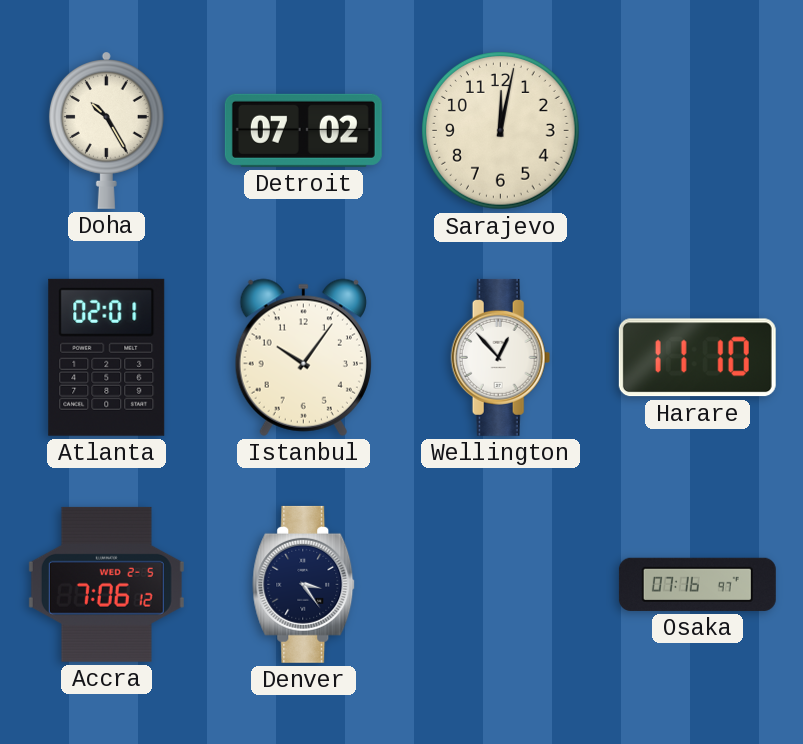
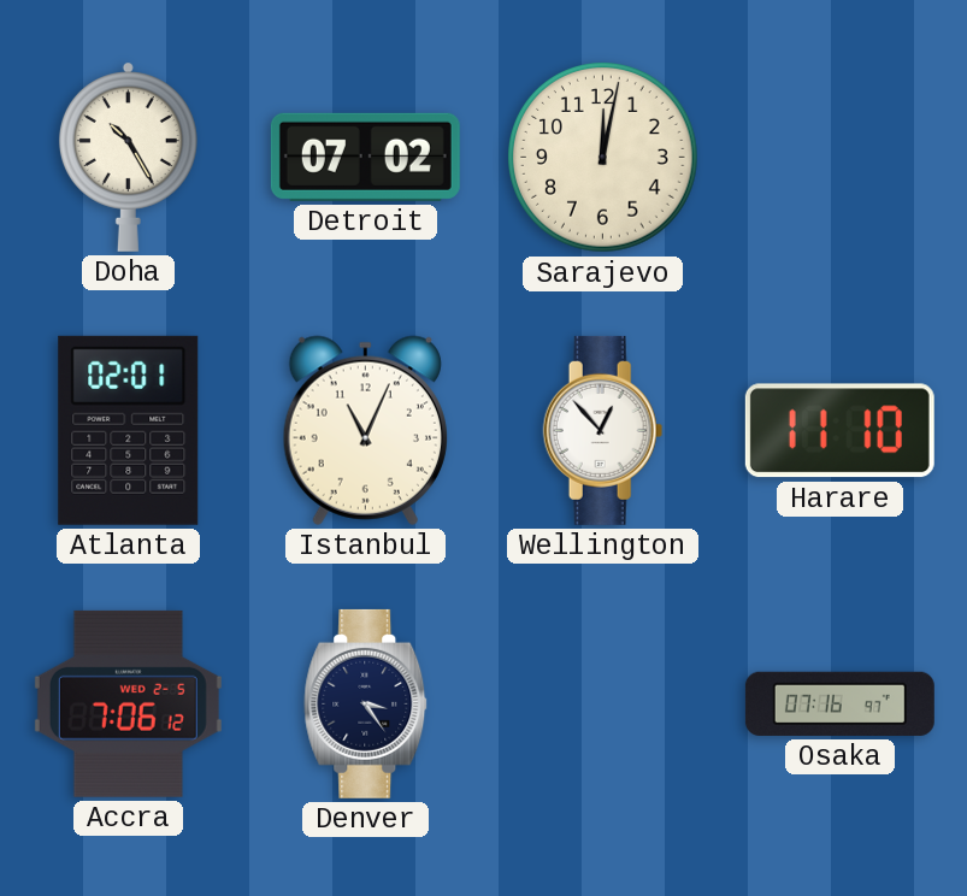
Istanbul: 10:06 -> 11:04
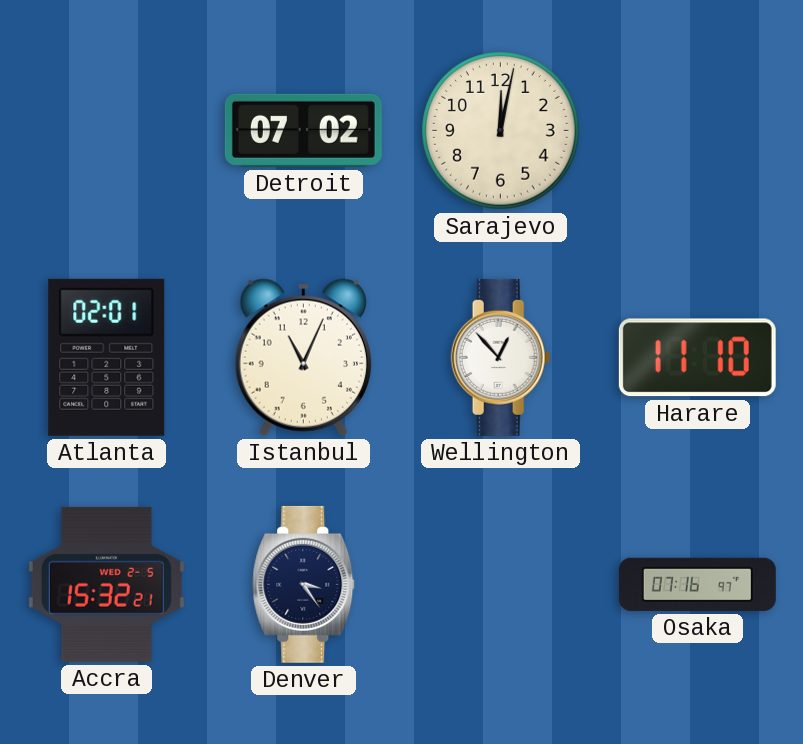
Doha: 10:25 -> none
Accra: 7:06 -> 15:32
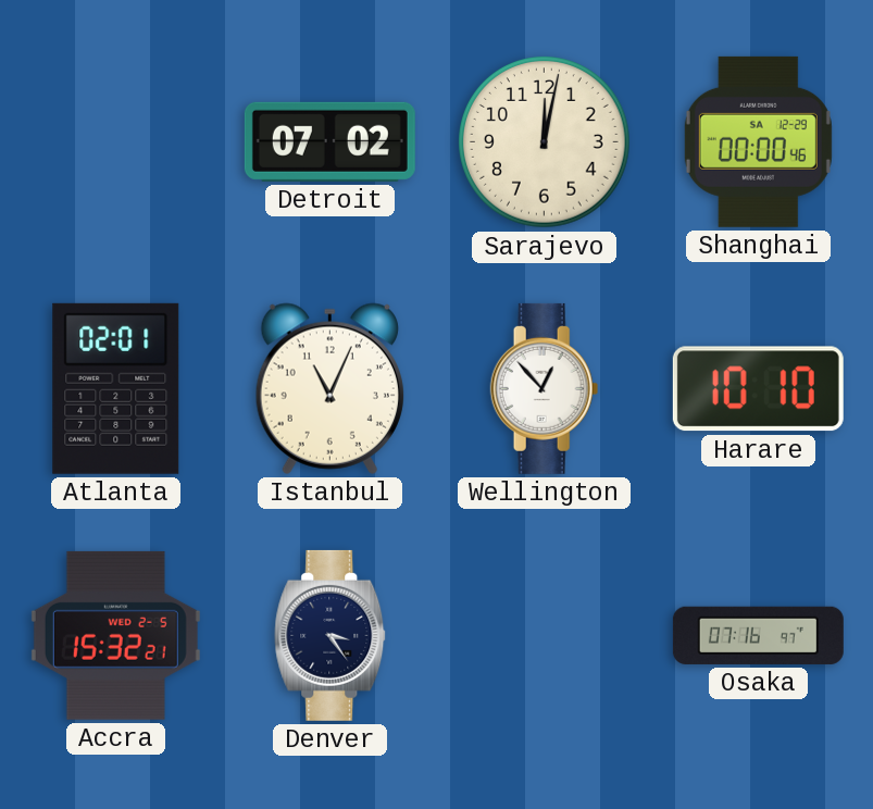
Shanghai: none -> 00:00
Harare: 11:10 -> 10:10
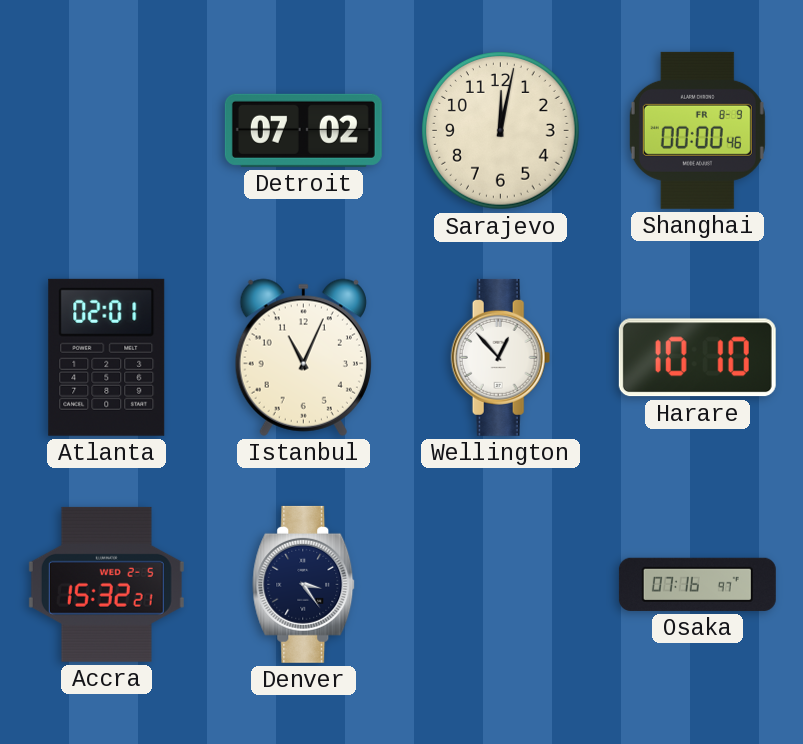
Shanghai date: SA 12-29 -> FR 8-9
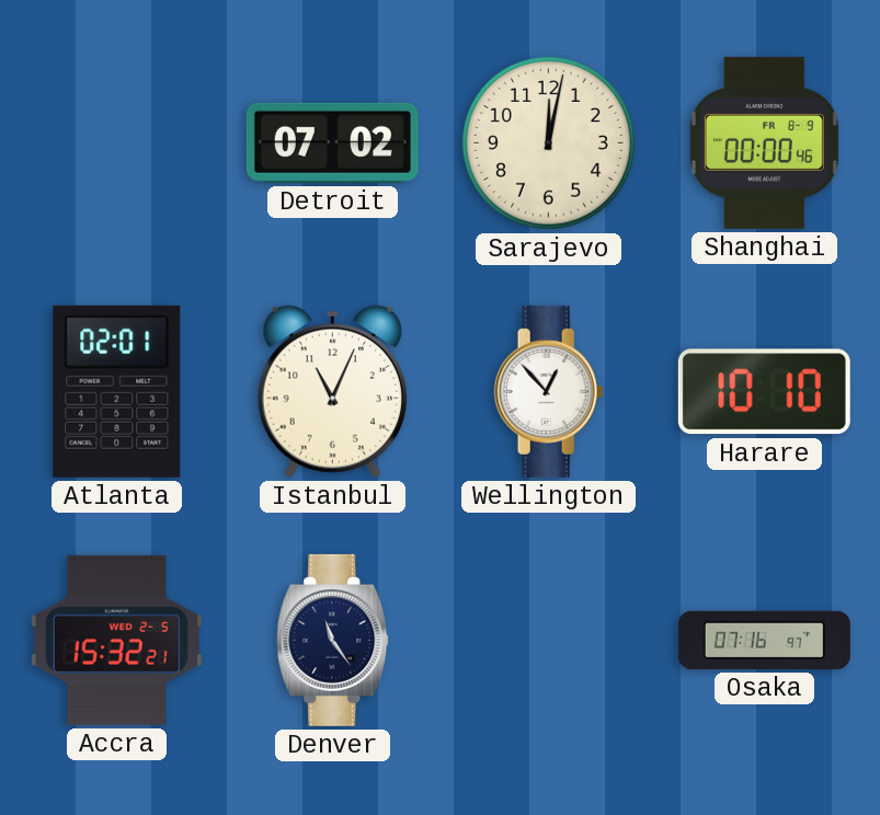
Denver: 3:24 -> 11:24
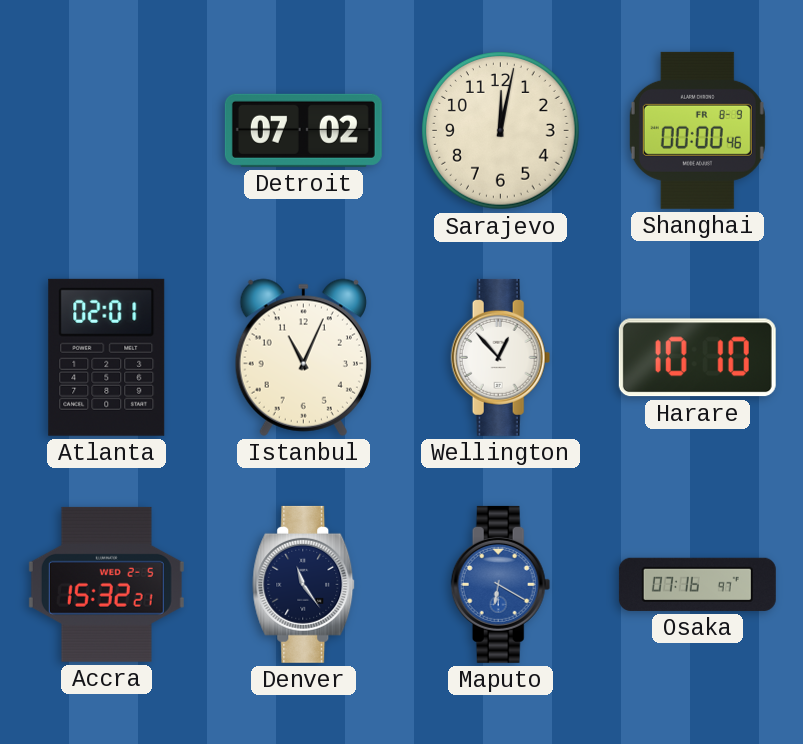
Maputo: none -> 6:20
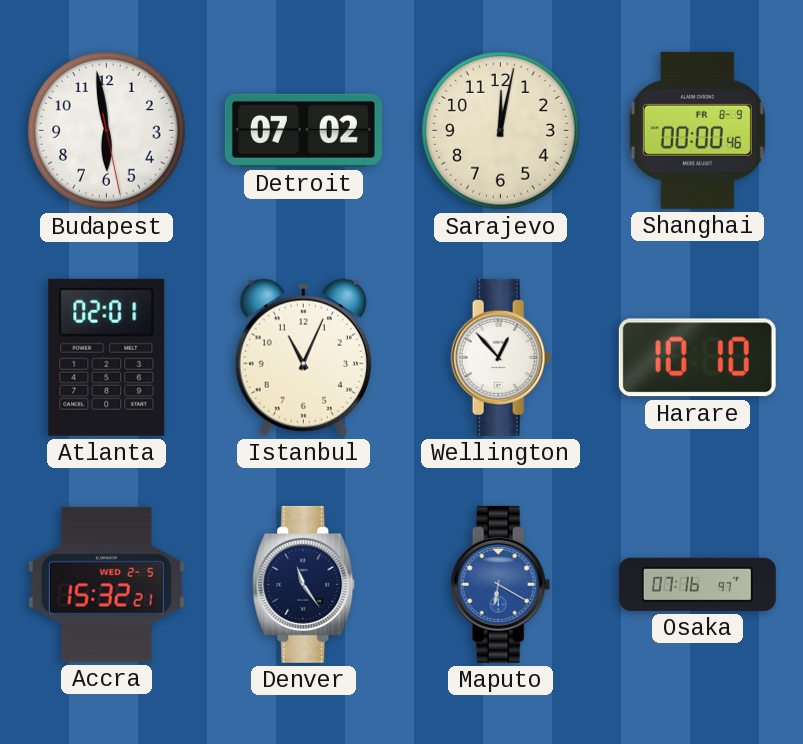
Budapest: none -> 5:58
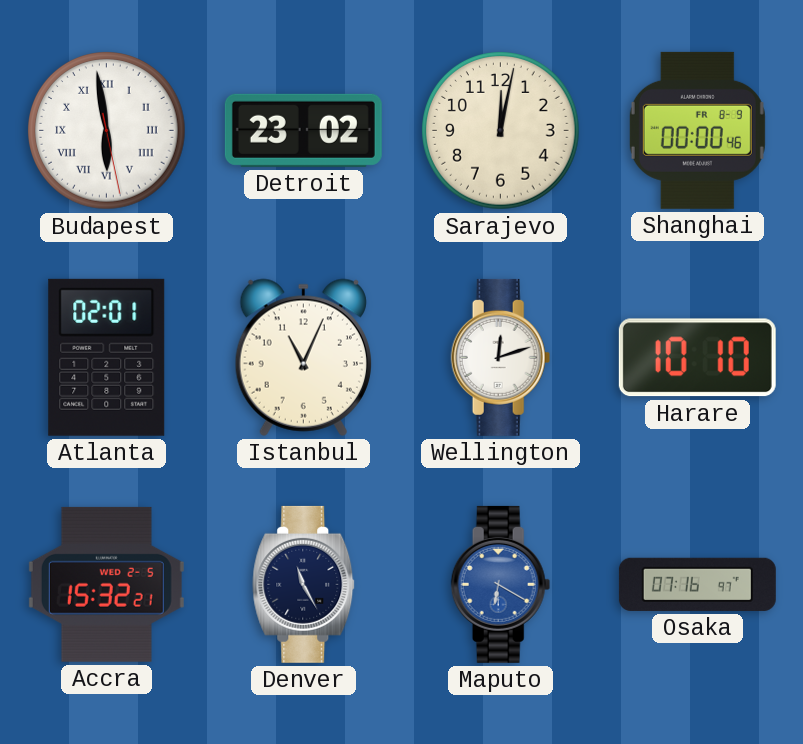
Budapest numerals: Arabic -> Roman
Detroit: 07:02 -> 23:02
Wellington: 12:53 -> 12:12
Denver: 11:24 -> 11:25
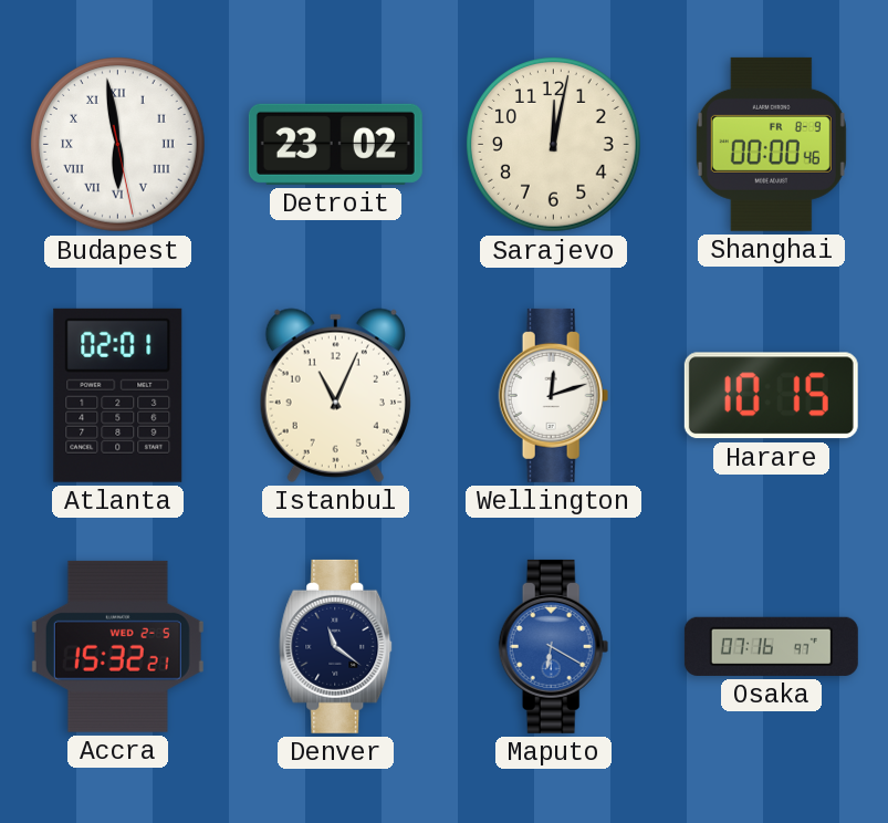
Harare: 10:10 -> 10:15
Denver: 11:25 -> 11:21
